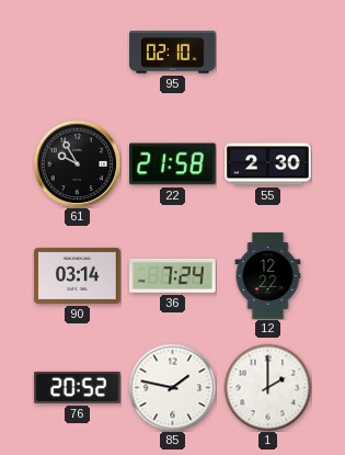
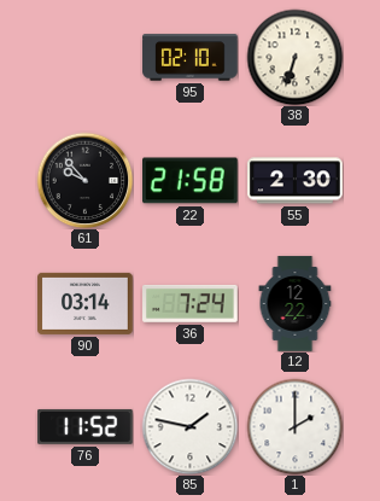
38: none -> 6:33
61: 9:55 -> 9:53
76: 20:52 -> 11:52
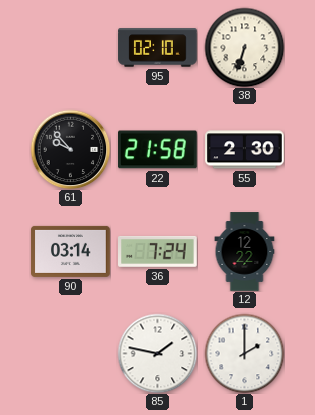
76: 11:52 -> none
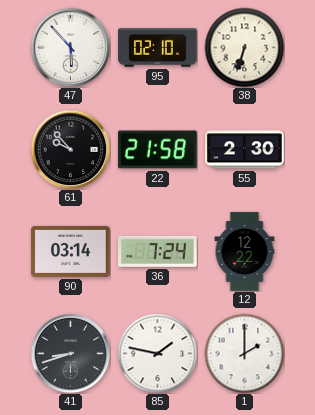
47: none -> 5:53
41: none -> 8:42
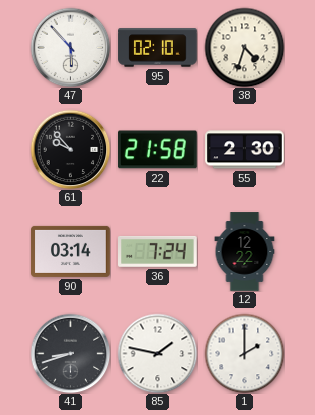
38: 6:33 -> 4:33
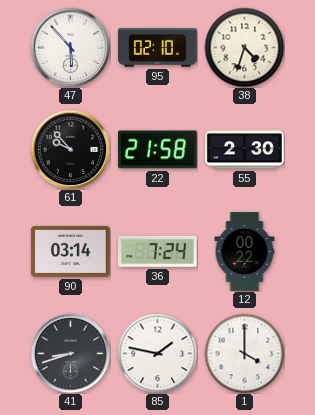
12: 12:22 -> 00:22
1: 2:00 -> 4:00
